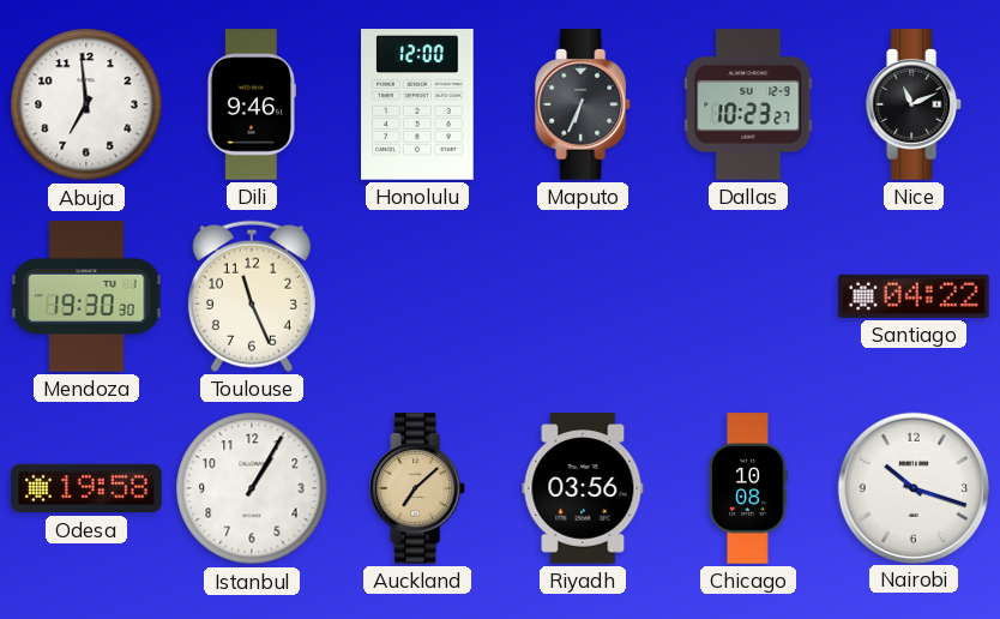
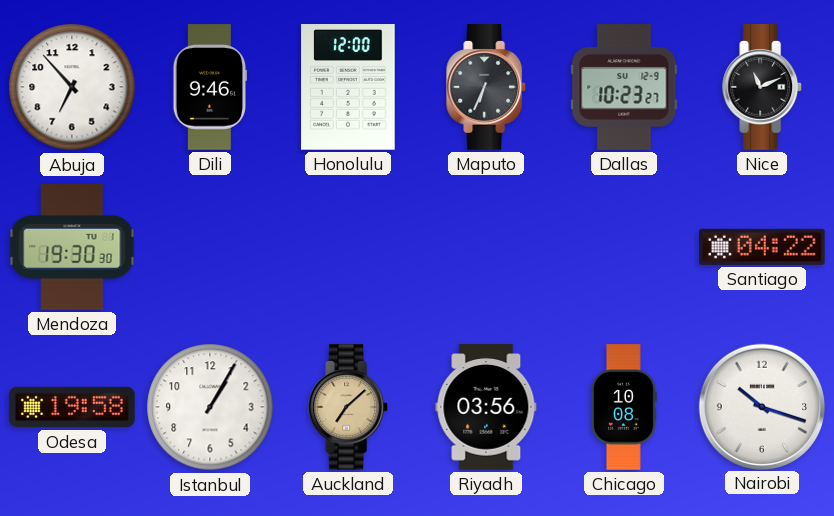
Abuja: 6:59 -> 6:53
Toulouse: 11:26 -> none
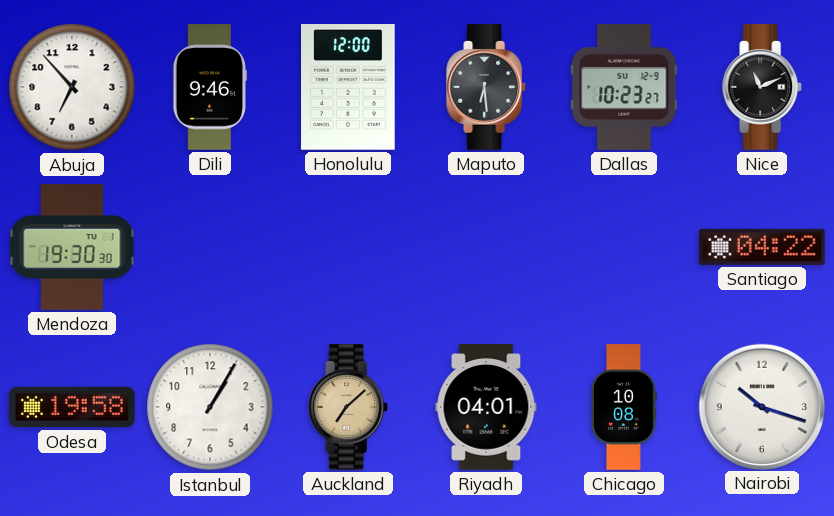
Maputo: 6:34 -> 6:29
Riyadh: 03:56 -> 04:01
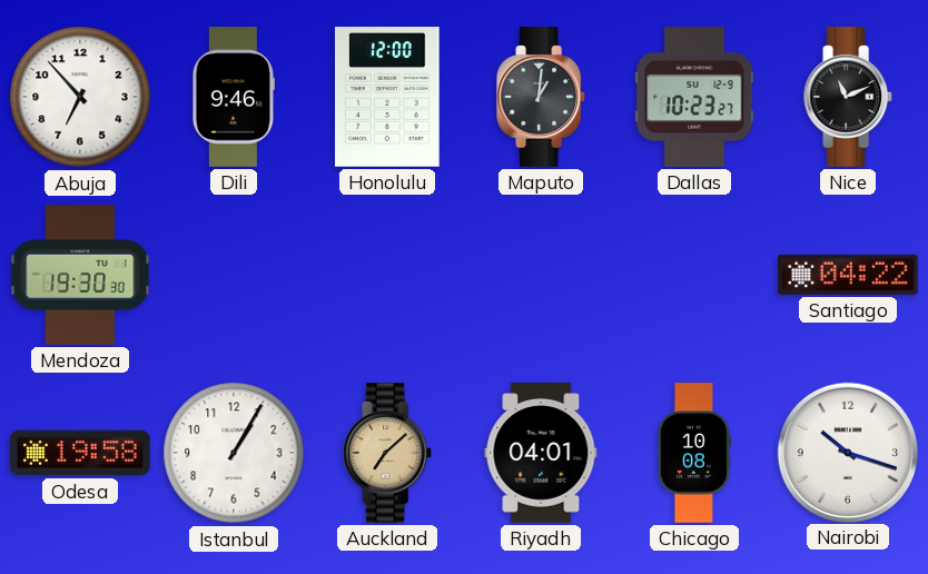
Maputo: 6:29 -> 1:01
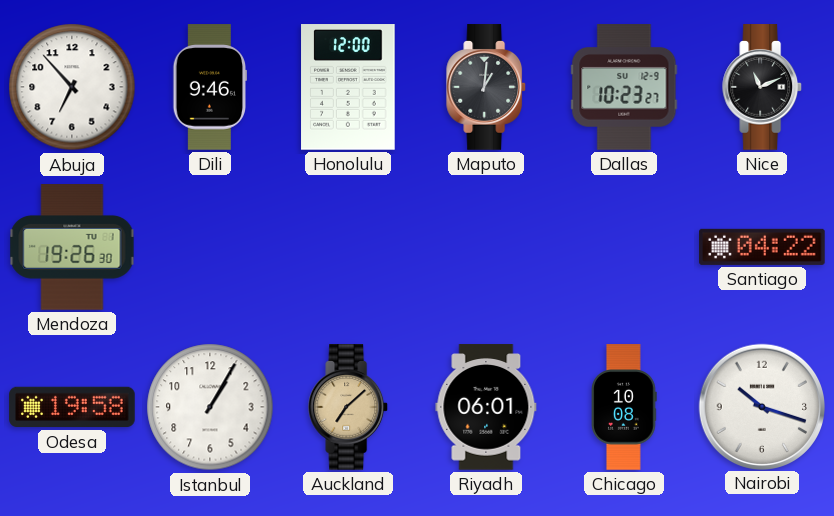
Mendoza: 19:30 -> 19:26
Riyadh: 04:01 -> 06:01
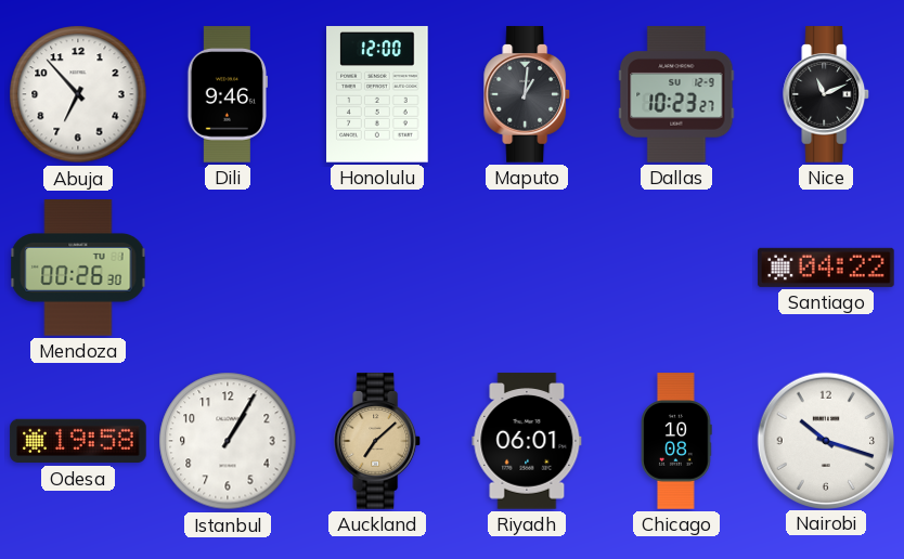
Mendoza: 19:26 -> 00:26
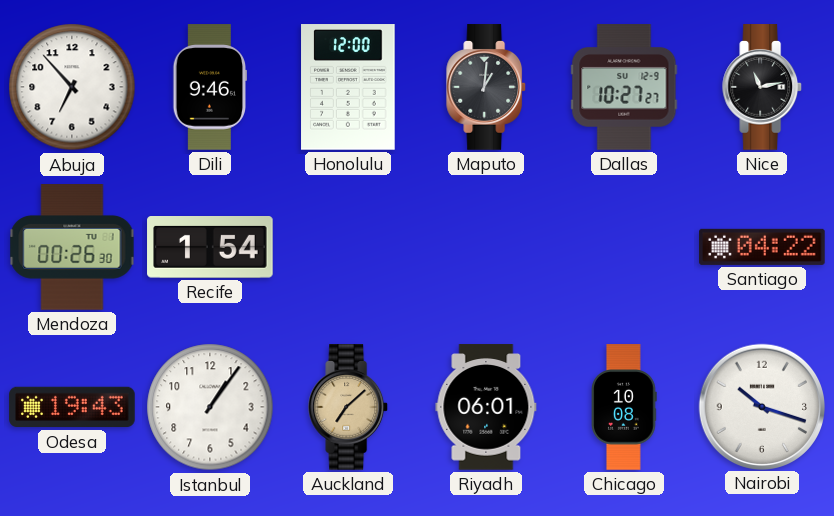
Dallas: 10:23 -> 10:27
Nice: 11:11 -> 11:13
Recife: none -> 1:54
Odesa: 19:58 -> 19:43
Istanbul: 1:05 -> 1:06
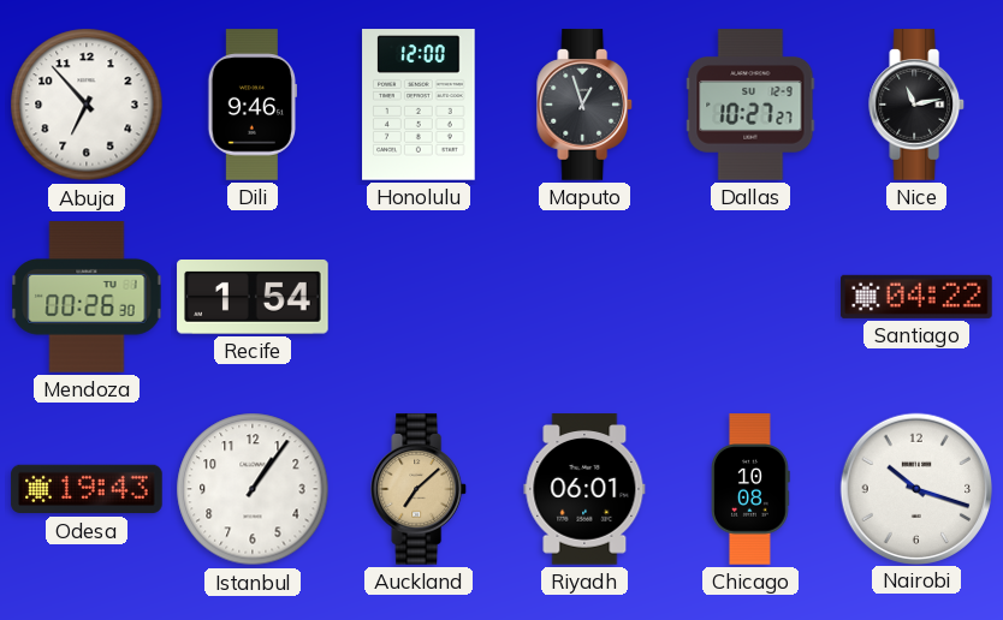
Maputo: 1:01 -> 12:57
